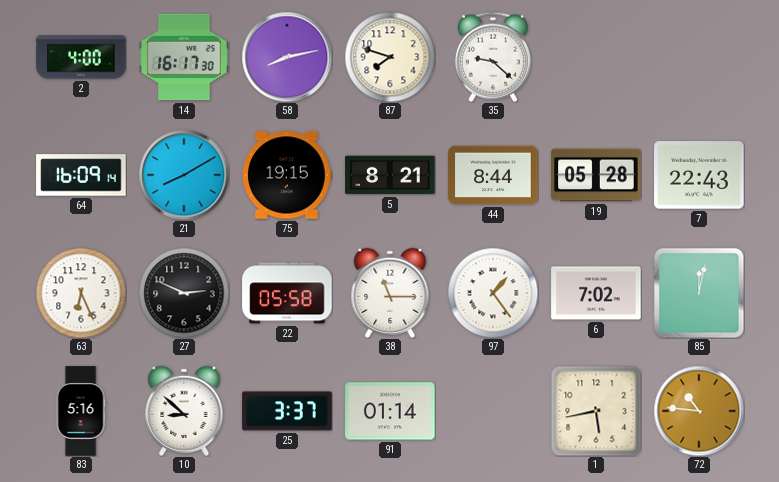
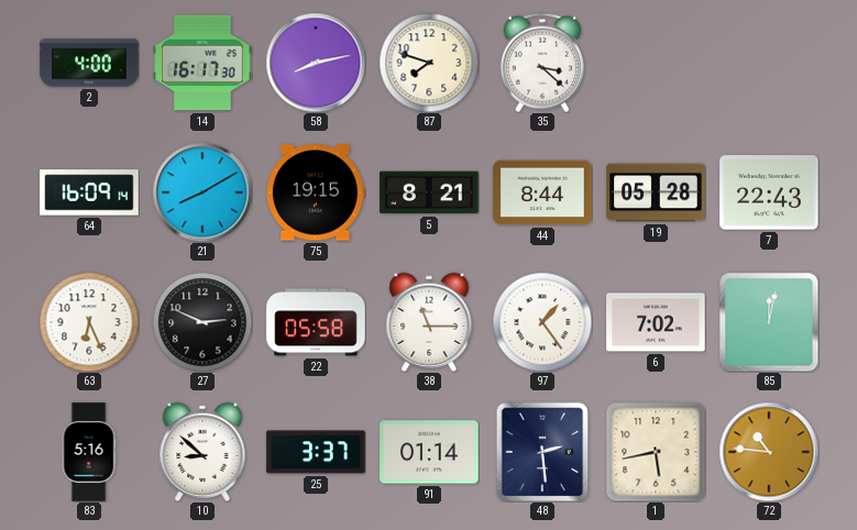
35: 9:22 -> 3:22
48: none -> 2:29
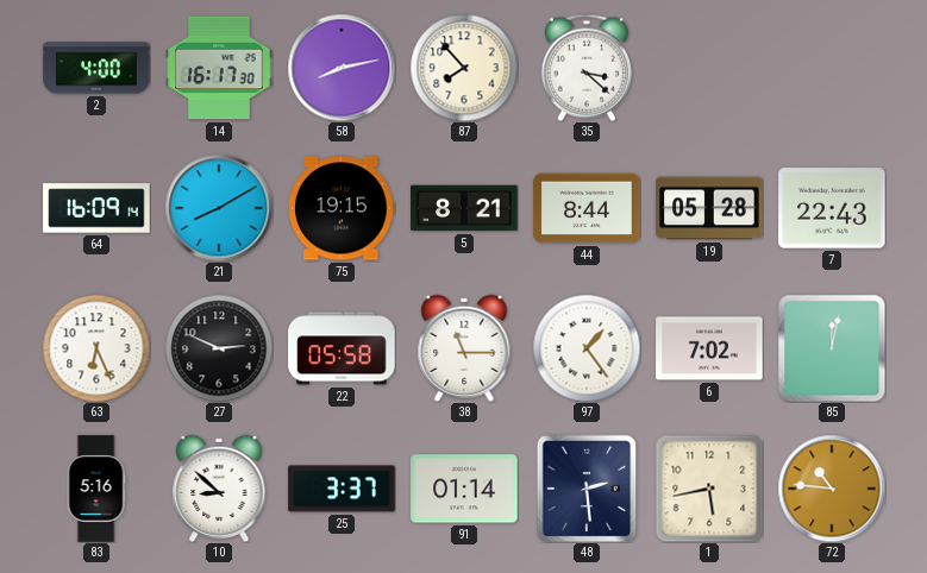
87: 7:48 -> 7:53
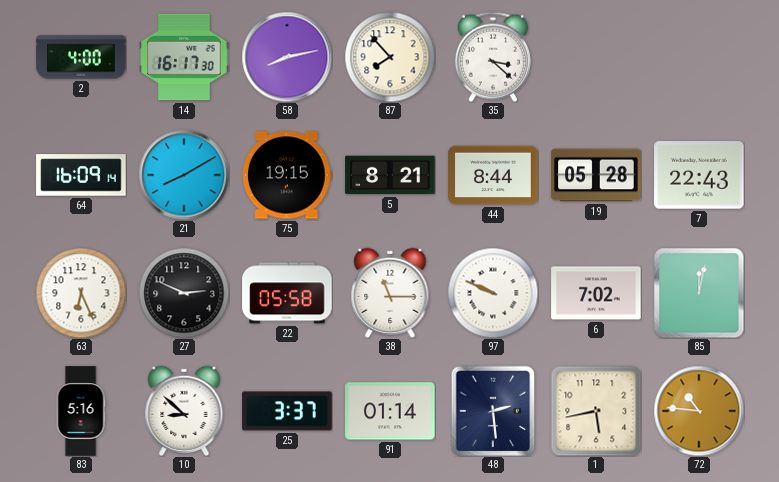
97: 1:24 -> 9:49
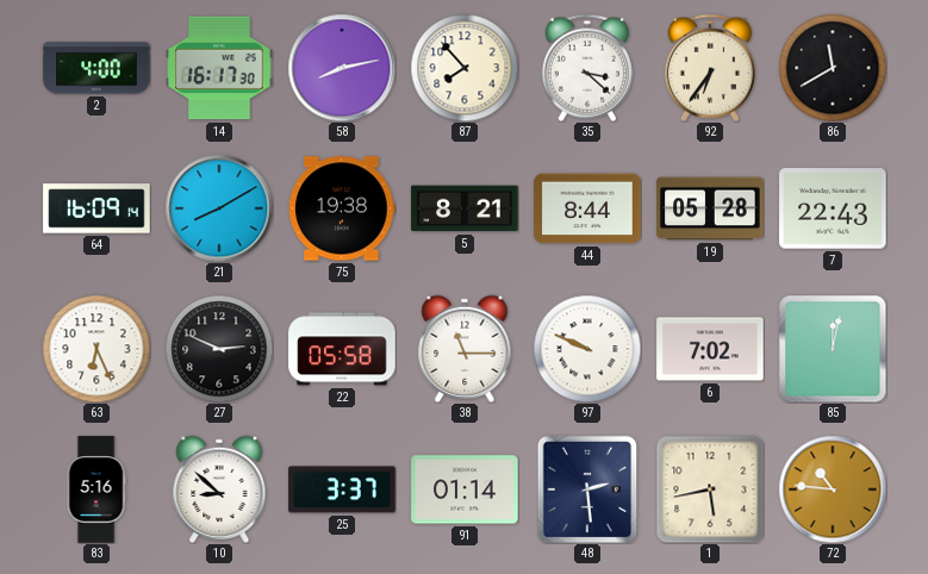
92: none -> 6:36
86: none -> 11:40
75: 19:15 -> 19:38
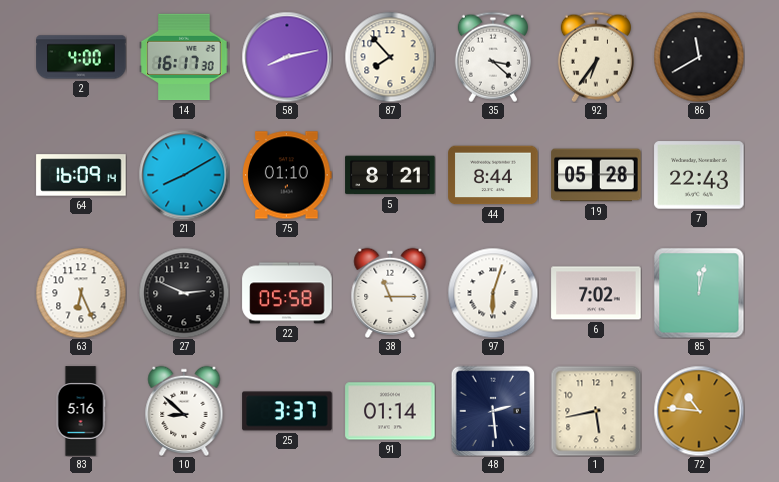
75: 19:38 -> 01:10
97: 9:49 -> 6:03
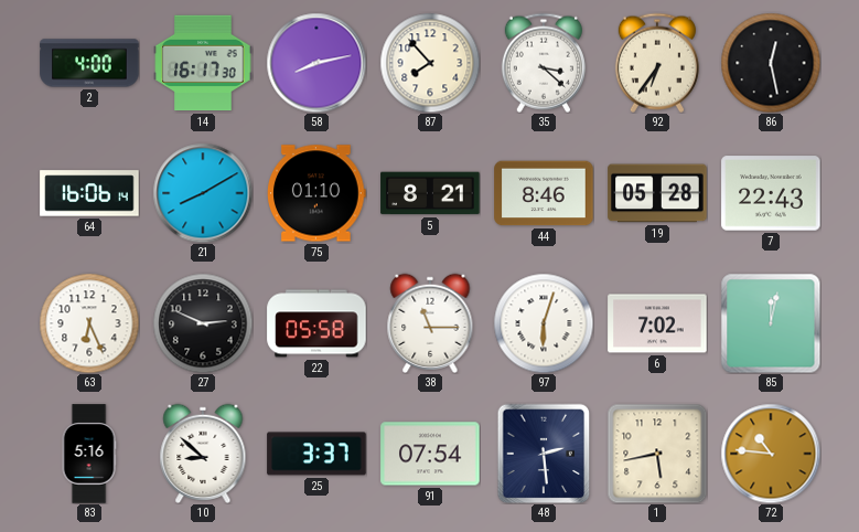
86: 11:40 -> 12:28
64: 16:09 -> 16:06
44: 8:44 -> 8:46
91: 01:14 -> 07:54
